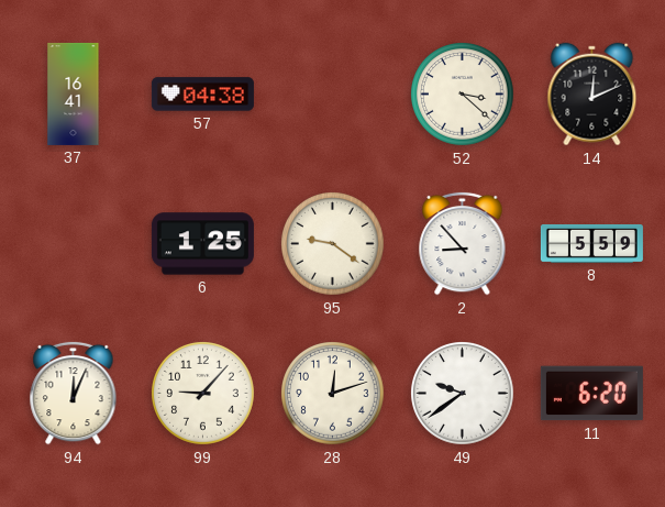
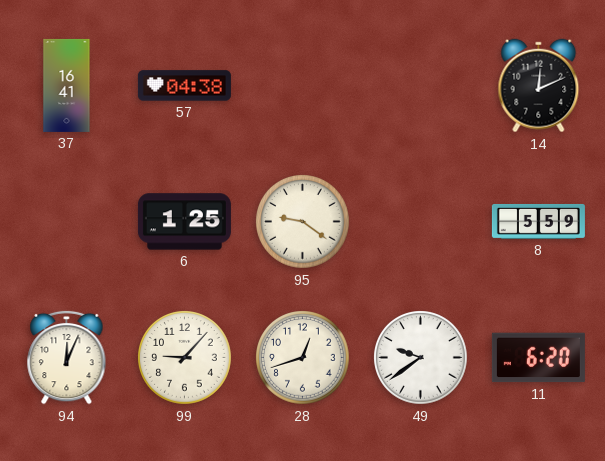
52: 3:22 -> none
2: 8:53 -> none
28: 12:12 -> 12:42
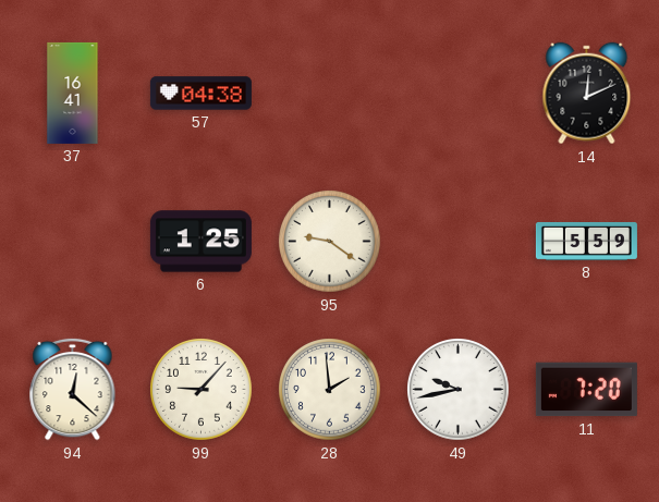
94: 12:04 -> 12:22
28: 12:42 -> 1:59
49: 9:39 -> 9:43
11: 6:20 -> 7:20
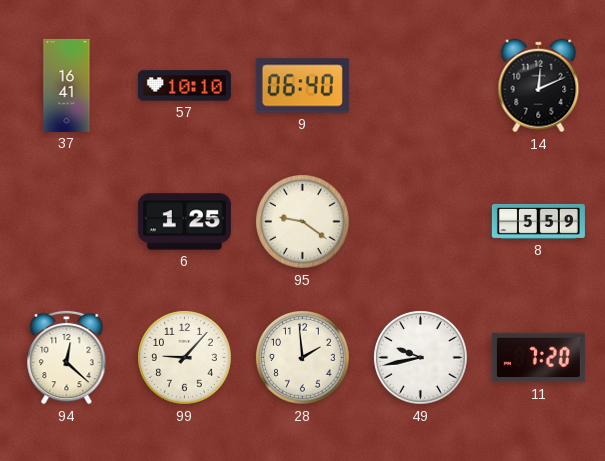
57: 04:38 -> 10:10
9: none -> 06:40
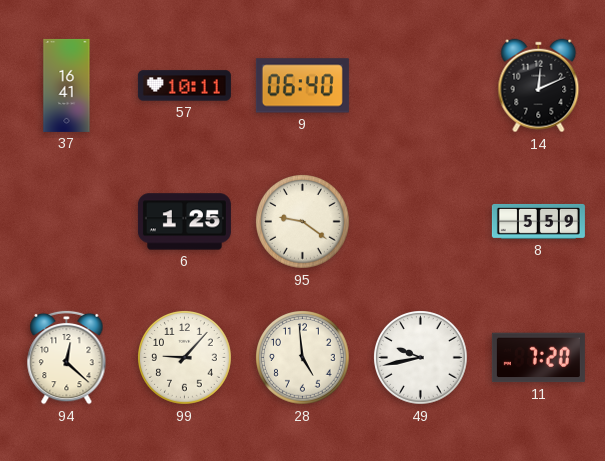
57: 10:10 -> 10:11
28: 1:59 -> 4:59
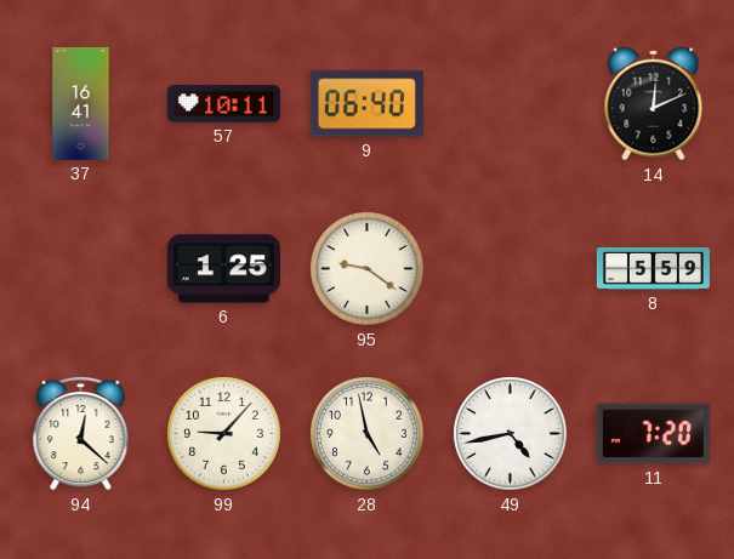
28: 4:59 -> 4:58
49: 9:43 -> 4:43
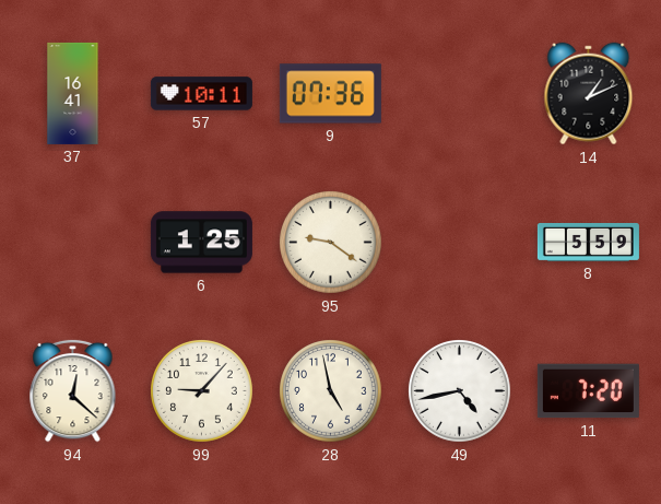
9: 06:40 -> 07:36
14: 12:11 -> 1:11
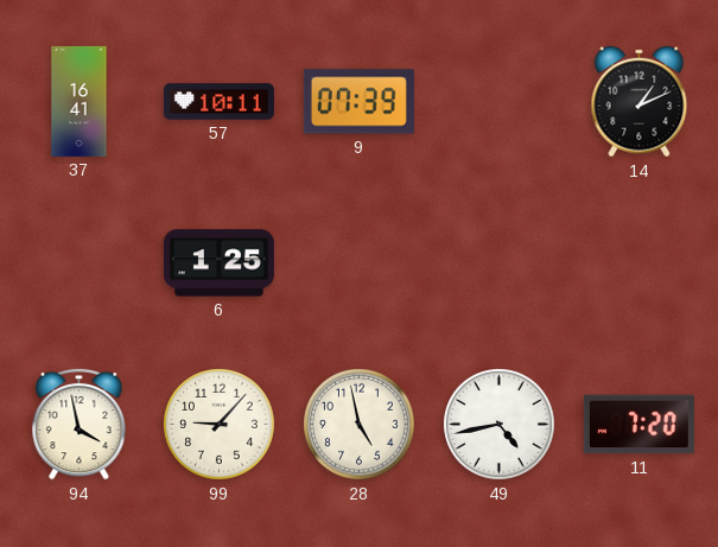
9: 07:36 -> 07:39
95: 9:21 -> none
8: 5:59 -> none
94: 12:22 -> 3:58
